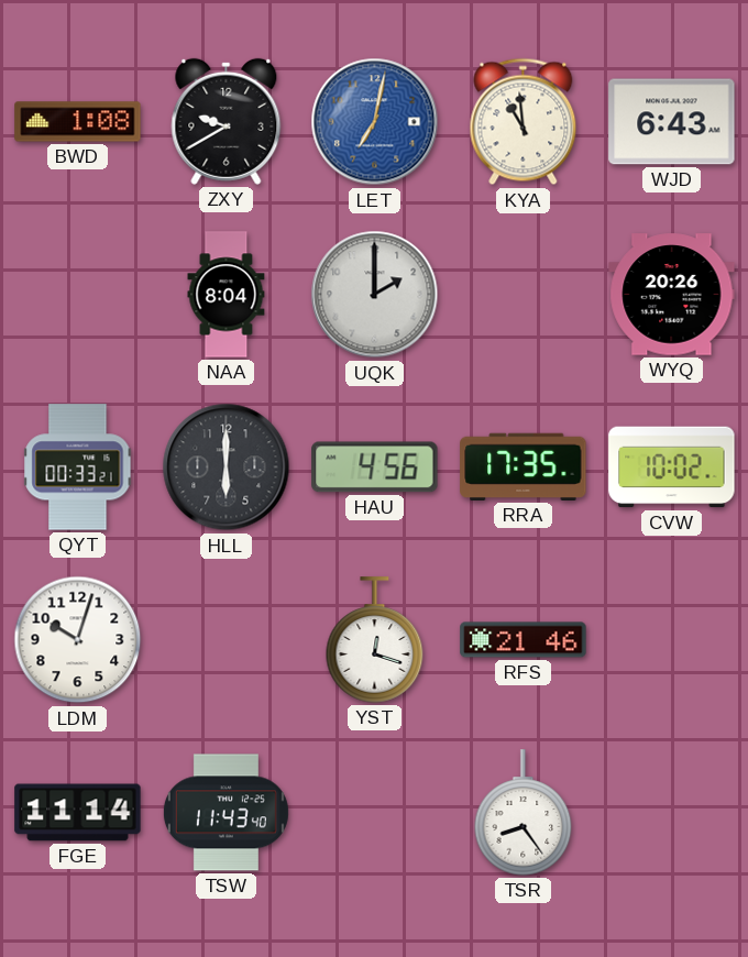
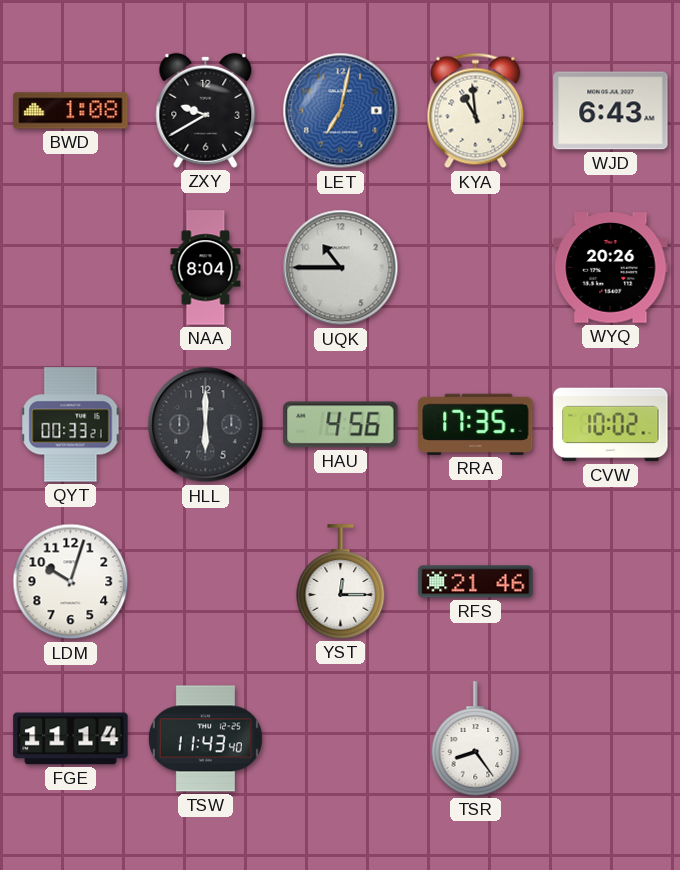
UQK: 2:00 -> 10:45
YST: 12:18 -> 12:15
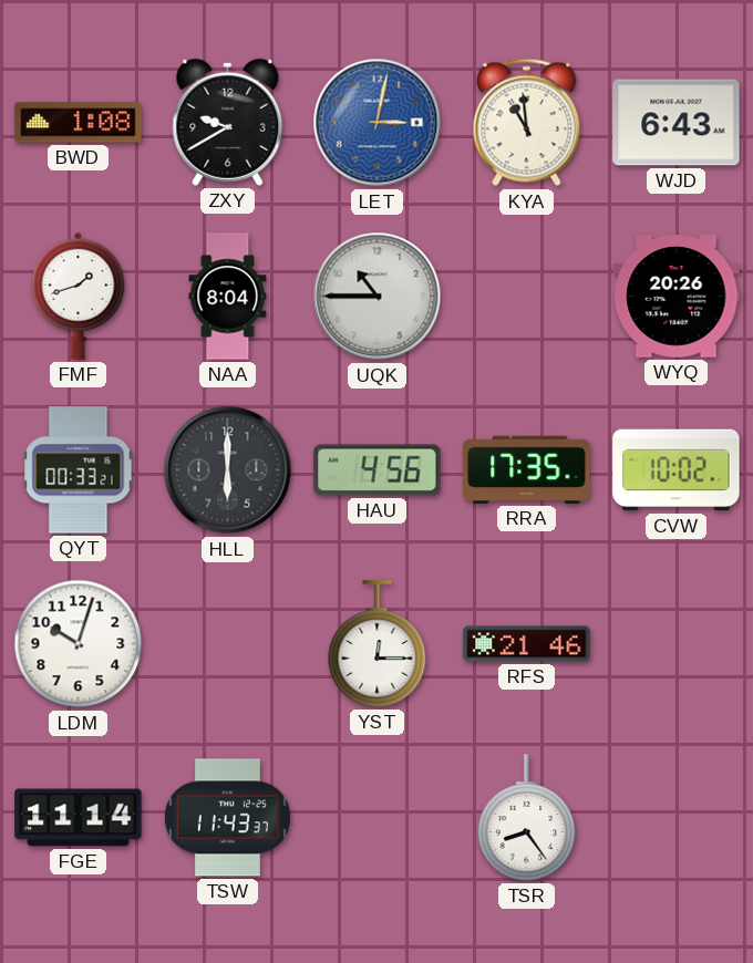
LET: 7:02 -> 3:02
FMF: none -> 1:42
TSW: 11:43:40 -> 11:43:37
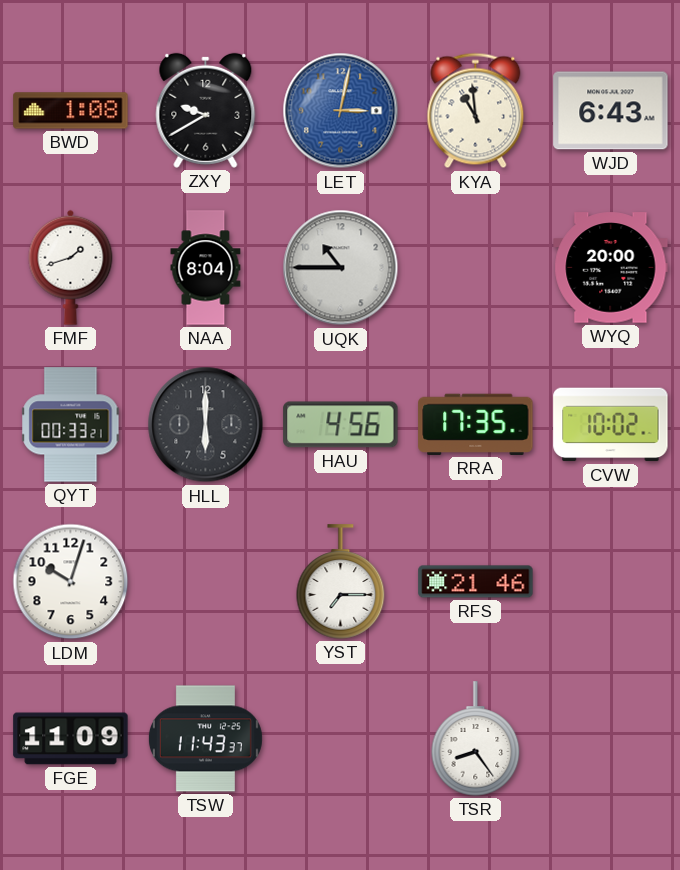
WYQ: 20:26 -> 20:00
YST: 12:15 -> 7:15
FGE: 11:14 -> 11:09
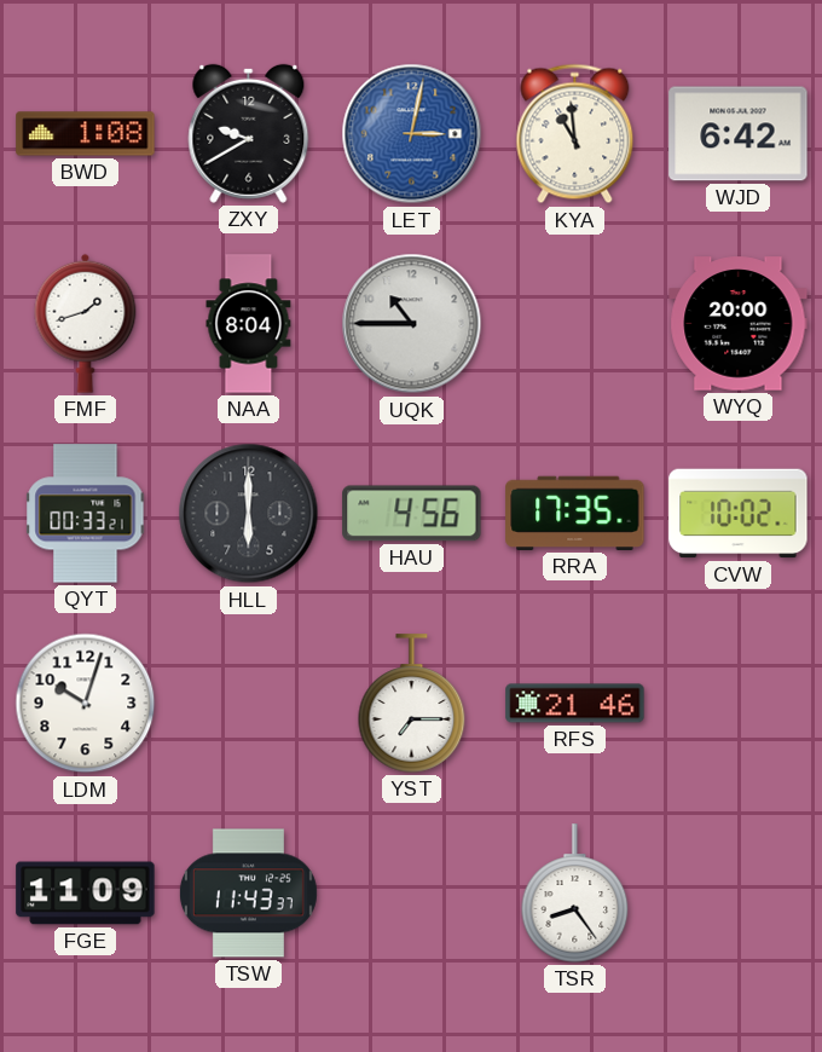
WJD: 6:43 -> 6:42
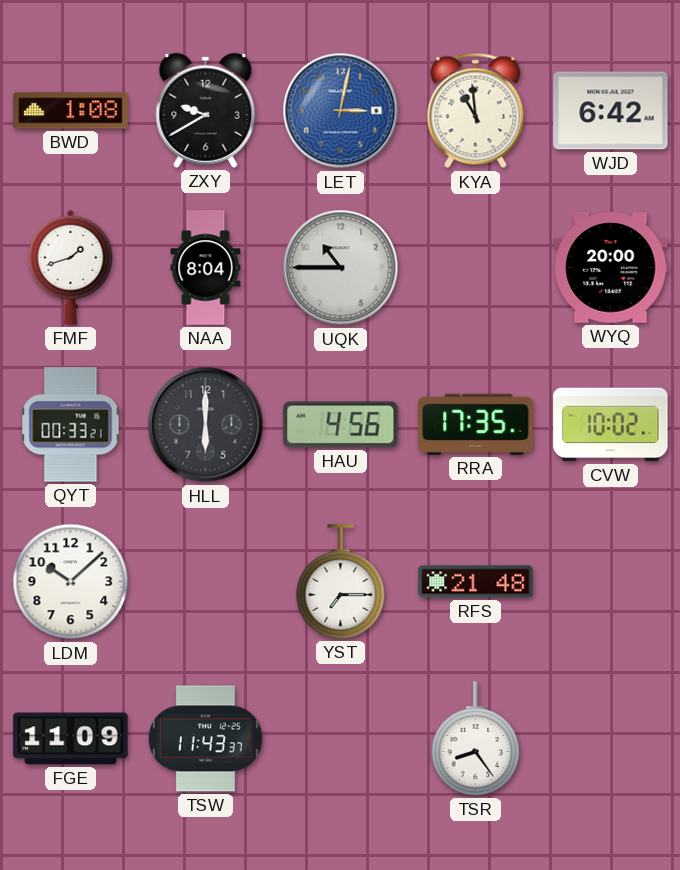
LDM: 10:03 -> 10:08
RFS: 21:46 -> 21:48
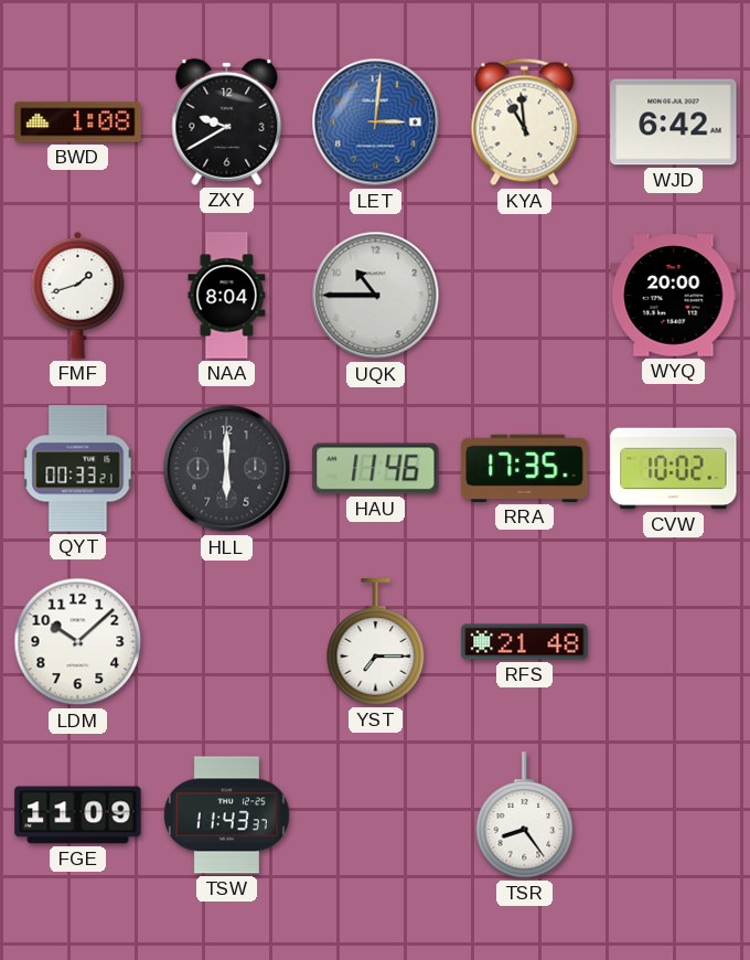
LET: 3:02 -> 3:01
HAU: 4:56 -> 11:46
